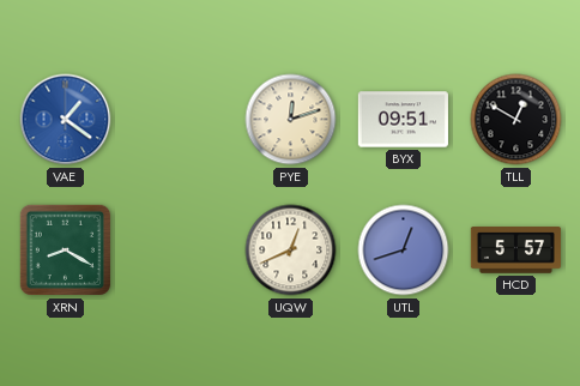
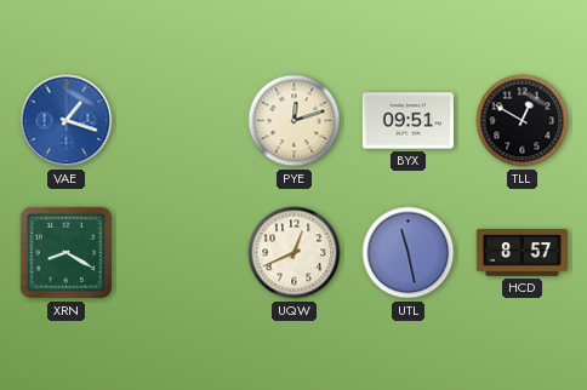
VAE: 1:21 -> 1:18
UTL: 12:42 -> 11:28
HCD: 5:57 -> 8:57
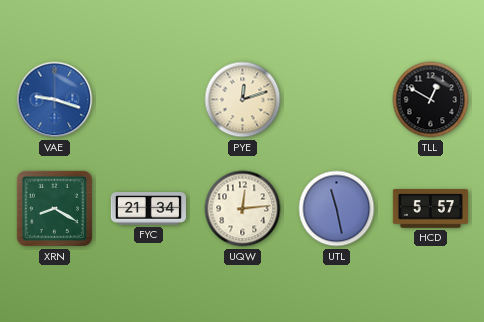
VAE: 1:18 -> 9:18
BYX: 09:51 -> none
FYC: none -> 21:34
UQW: 12:41 -> 12:14
HCD: 8:57 -> 5:57
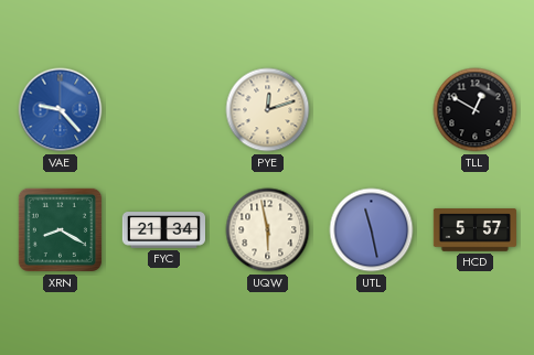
VAE: 9:18 -> 9:23
UQW: 12:14 -> 5:58
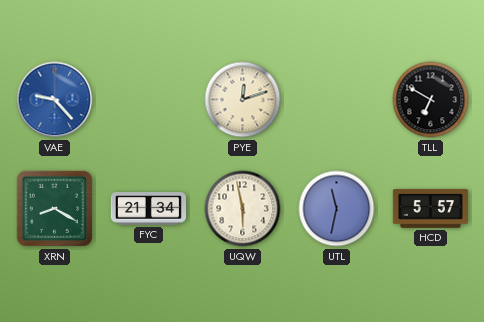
TLL: 12:50 -> 6:50
UTL: 11:28 -> 11:32
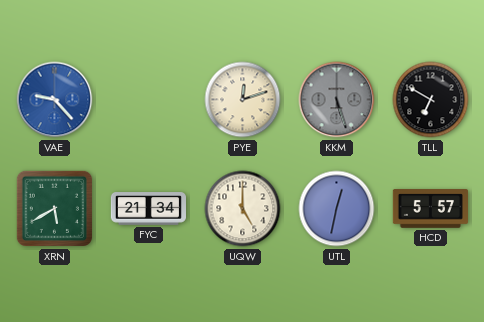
KKM: none -> 5:27
XRN: 8:20 -> 5:40
UQW: 5:58 -> 5:00
UTL: 11:32 -> 12:32
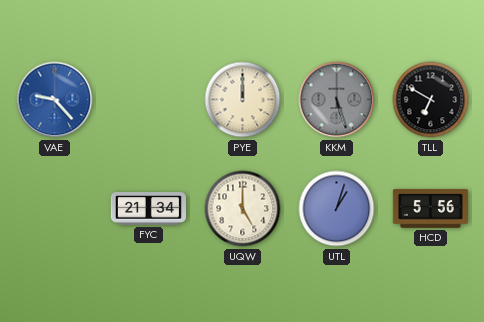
PYE: 12:12 -> 12:00
XRN: 5:40 -> none
UTL: 12:32 -> 1:03
HCD: 5:57 -> 5:56
